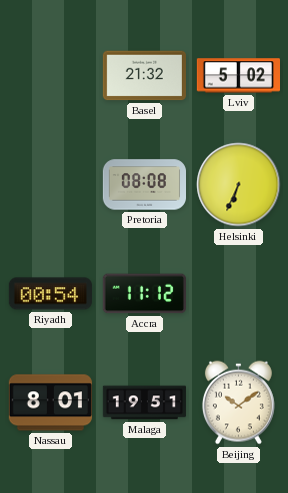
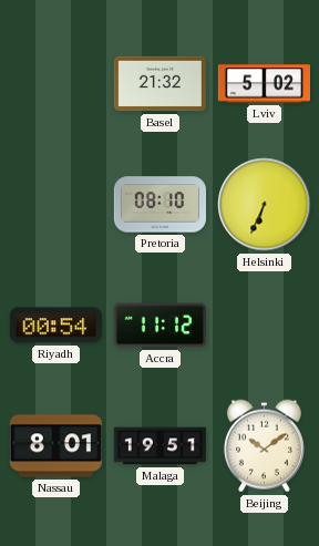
Pretoria: 08:08 -> 08:10
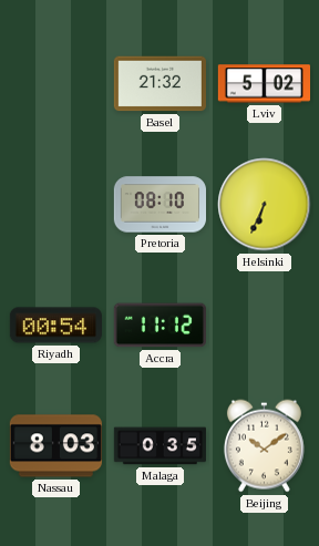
Nassau: 8:01 -> 8:03
Malaga: 19:51 -> 0:35
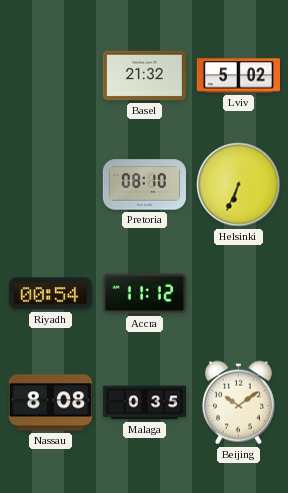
Nassau: 8:03 -> 8:08
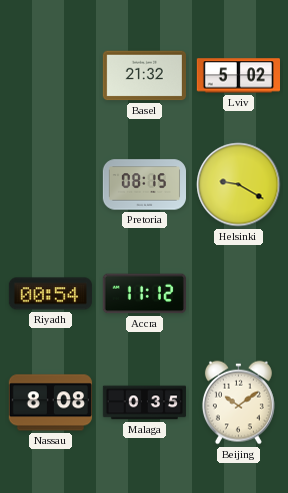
Pretoria: 08:10 -> 08:15
Helsinki: 6:34 -> 9:20
